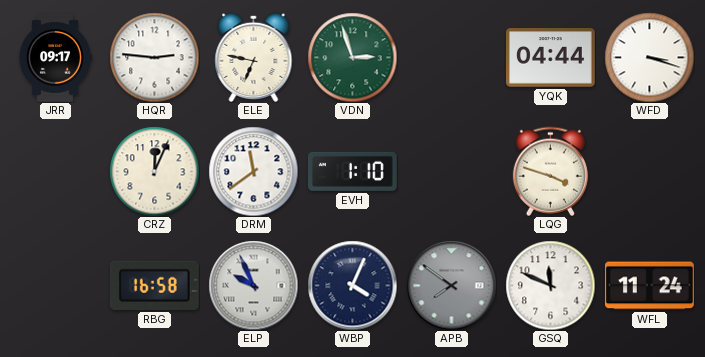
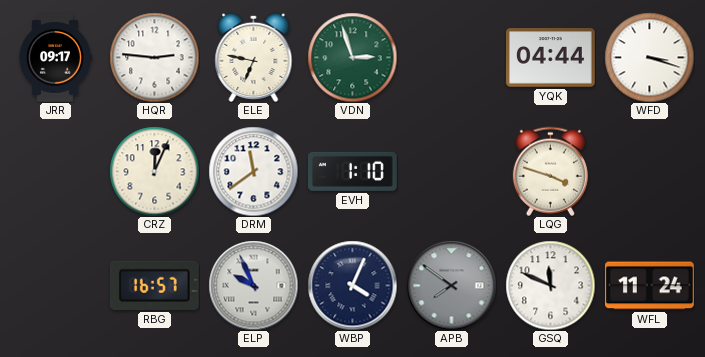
RBG: 16:58 -> 16:57
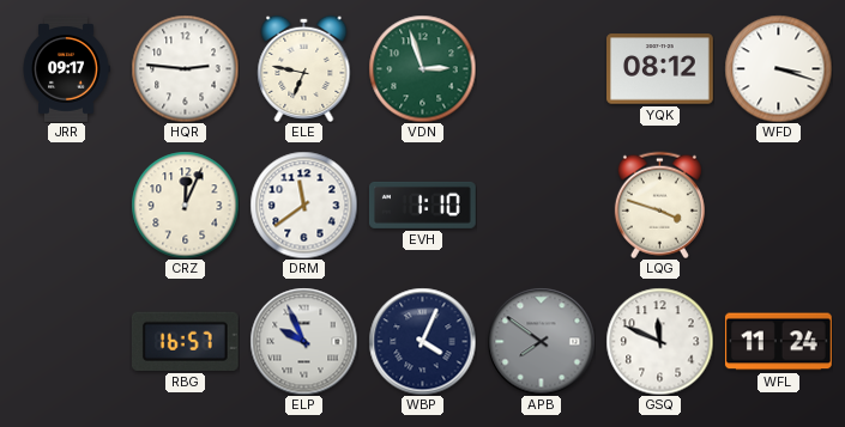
YQK: 04:44 -> 08:12
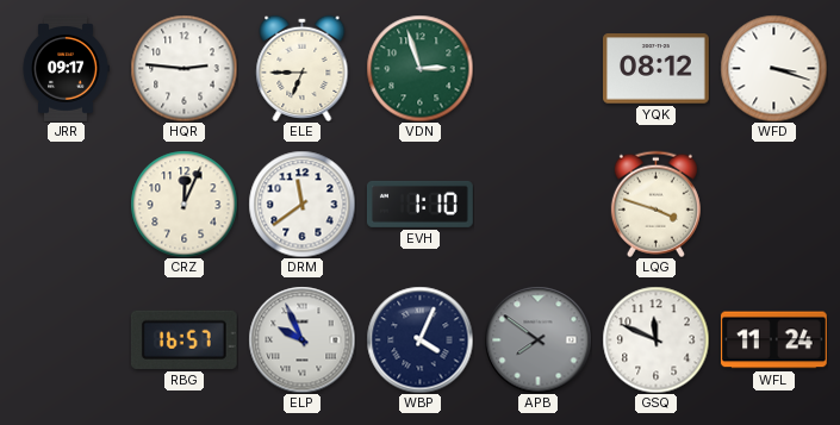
ELE: 6:47 -> 6:45
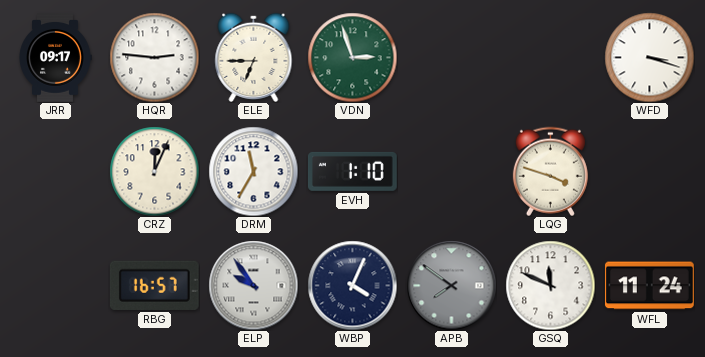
YQK: 08:12 -> none
DRM: 11:39 -> 11:35
ELP: 9:56 -> 9:54
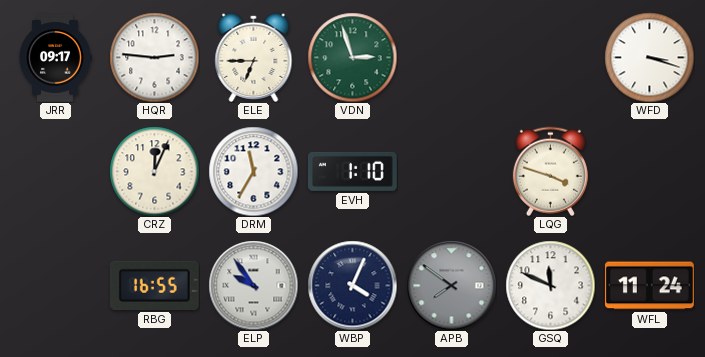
RBG: 16:57 -> 16:55
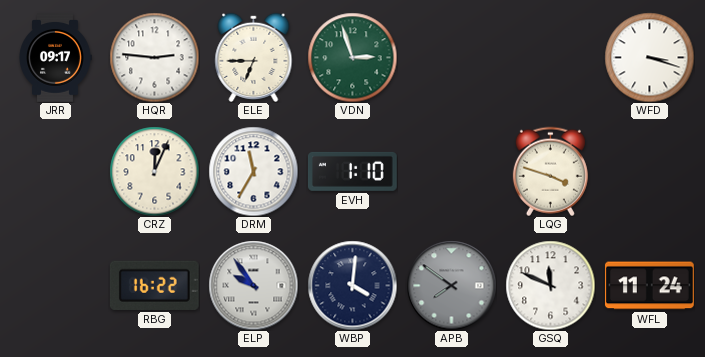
RBG: 16:55 -> 16:22
WBP: 4:04 -> 4:01
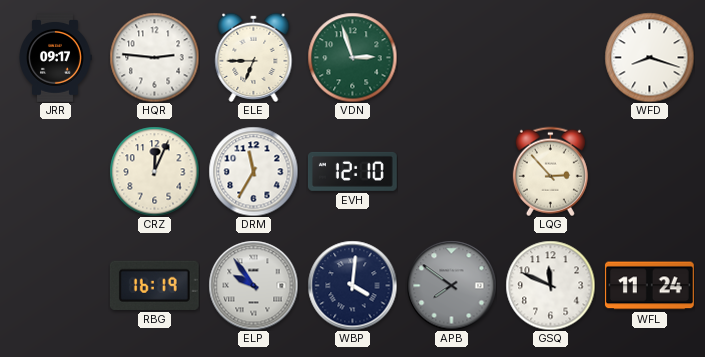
WFD: 3:18 -> 8:18
EVH: 1:10 -> 12:10
LQG: 3:48 -> 2:53
RBG: 16:22 -> 16:19
